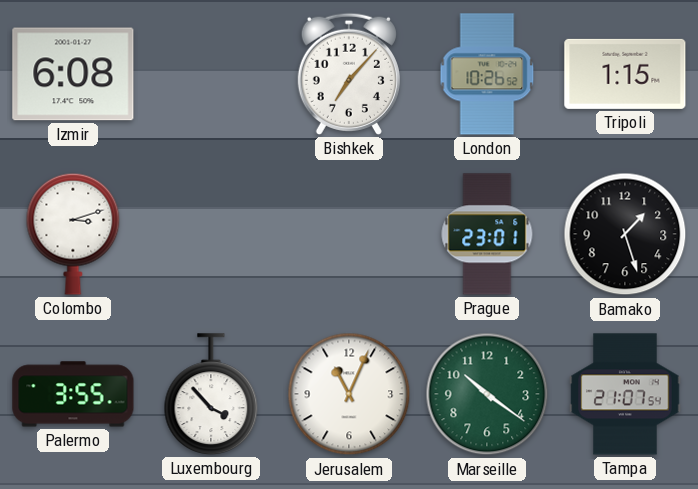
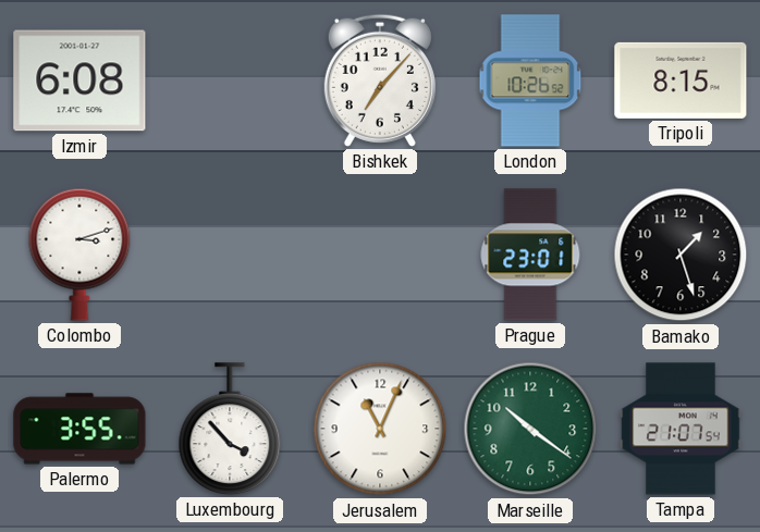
Tripoli: 1:15 -> 8:15
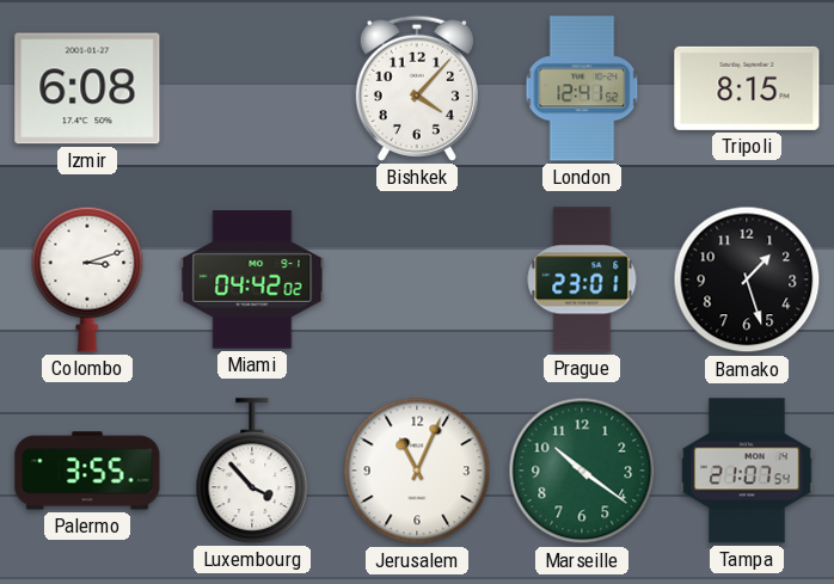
Bishkek: 7:07 -> 4:07
London: 10:26 -> 12:41
Miami: none -> 04:42
